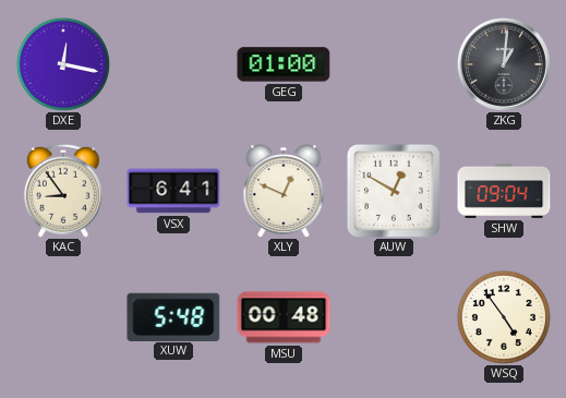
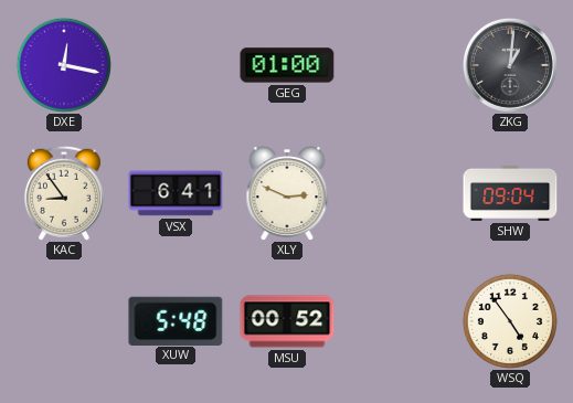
XLY: 12:49 -> 2:49
AUW: 12:50 -> none
MSU: 00:48 -> 00:52
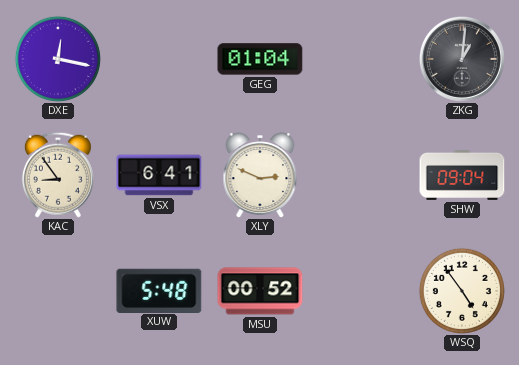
GEG: 01:00 -> 01:04
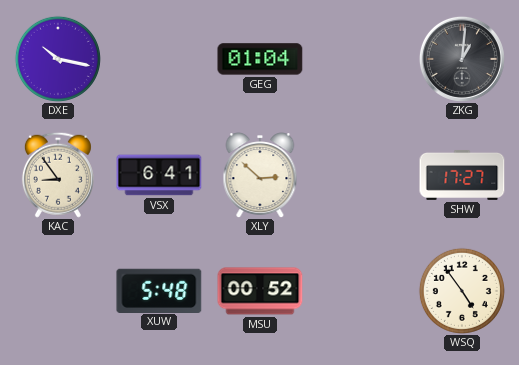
DXE: 12:17 -> 10:17
XLY: 2:49 -> 2:52
SHW: 09:04 -> 17:27
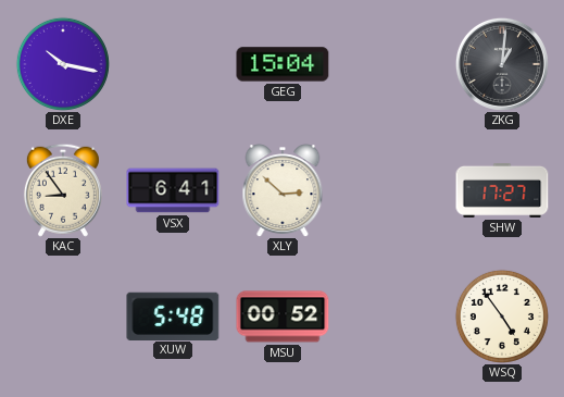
GEG: 01:04 -> 15:04
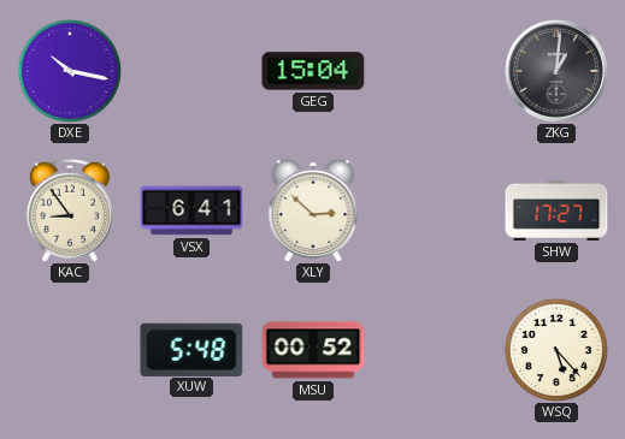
WSQ: 4:54 -> 5:23
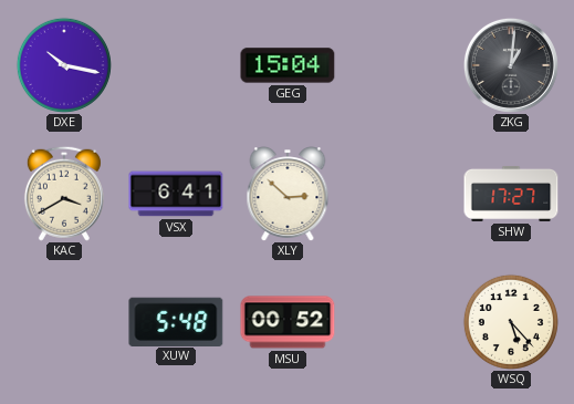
KAC: 8:54 -> 3:40
